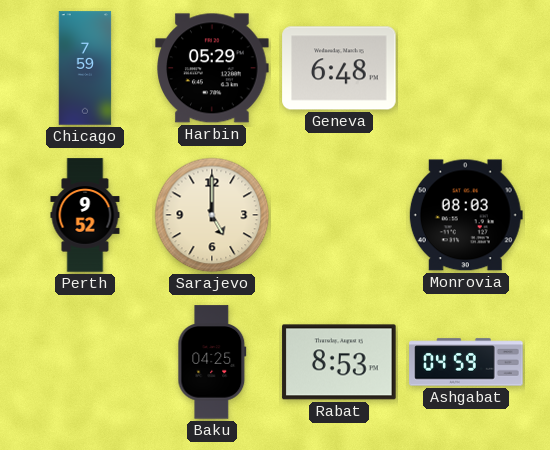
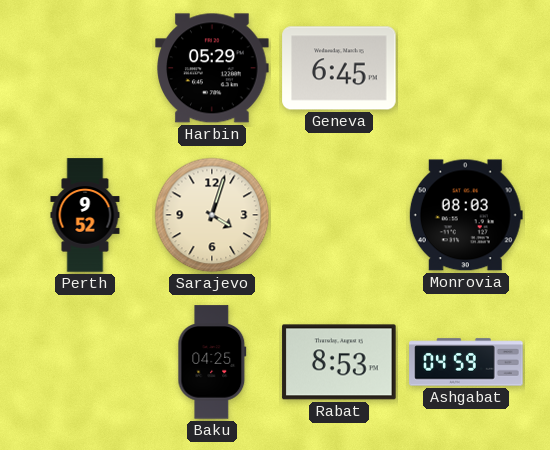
Chicago: 7:59 -> none
Geneva: 6:48 -> 6:45
Sarajevo: 5:00 -> 4:03
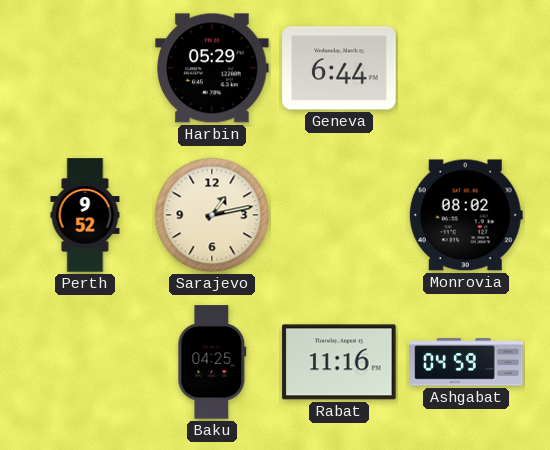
Geneva: 6:45 -> 6:44
Sarajevo: 4:03 -> 1:13
Monrovia: 08:03 -> 08:02
Rabat: 8:53 -> 11:16
